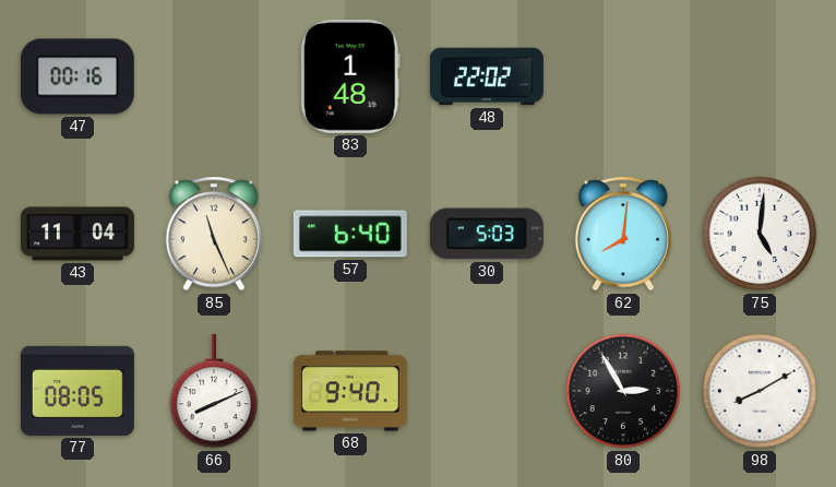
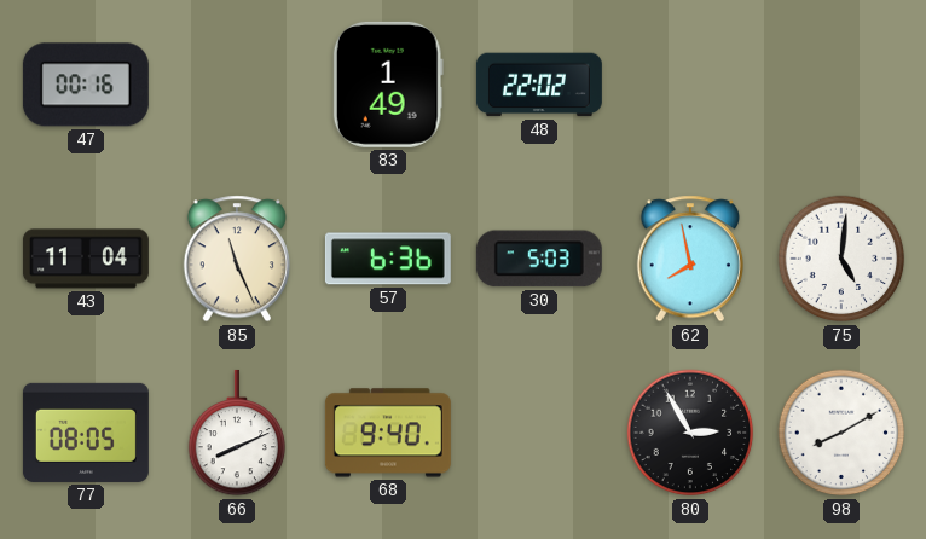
83: 1:48 -> 1:49
57: 6:40 -> 6:36
62: 8:01 -> 7:58
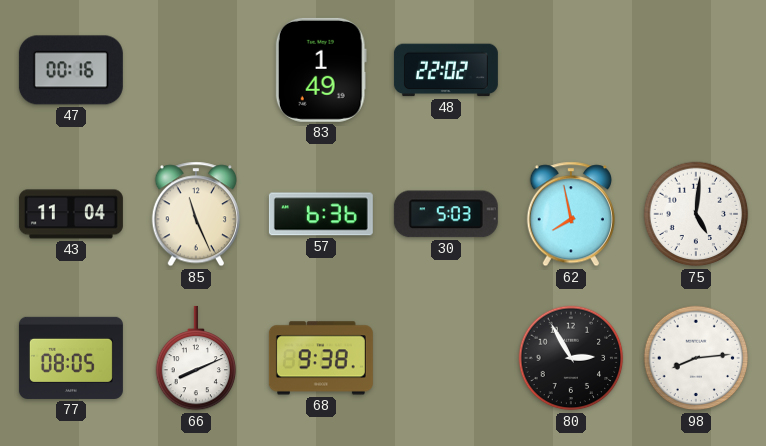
68: 9:40 -> 9:38
98: 8:10 -> 8:14
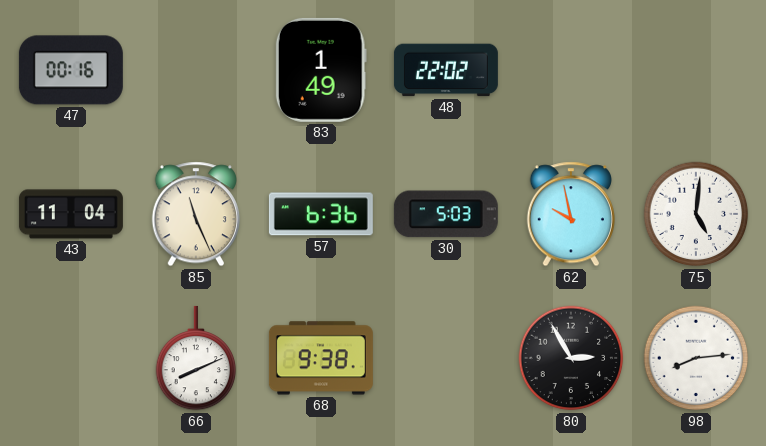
62: 7:58 -> 9:58
77: 08:05 -> none
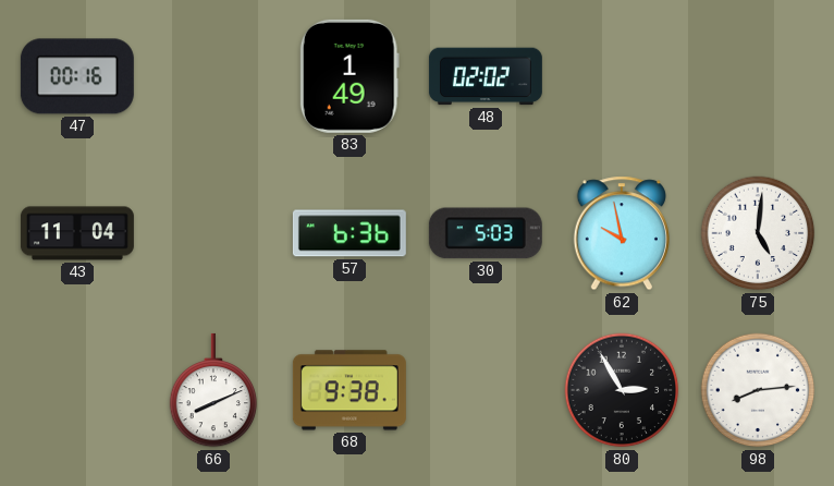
48: 22:02 -> 02:02
85: 11:26 -> none
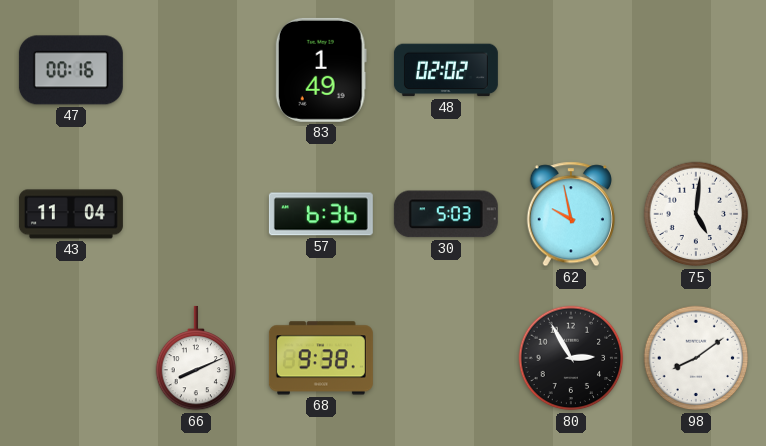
98: 8:14 -> 8:09
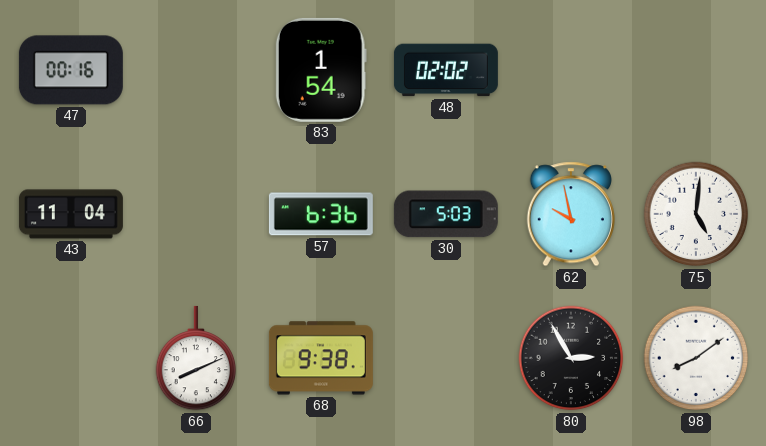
83: 1:49 -> 1:54
